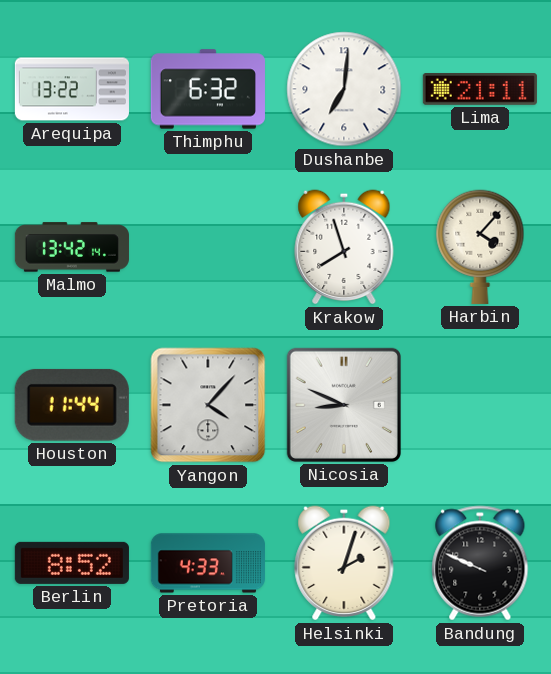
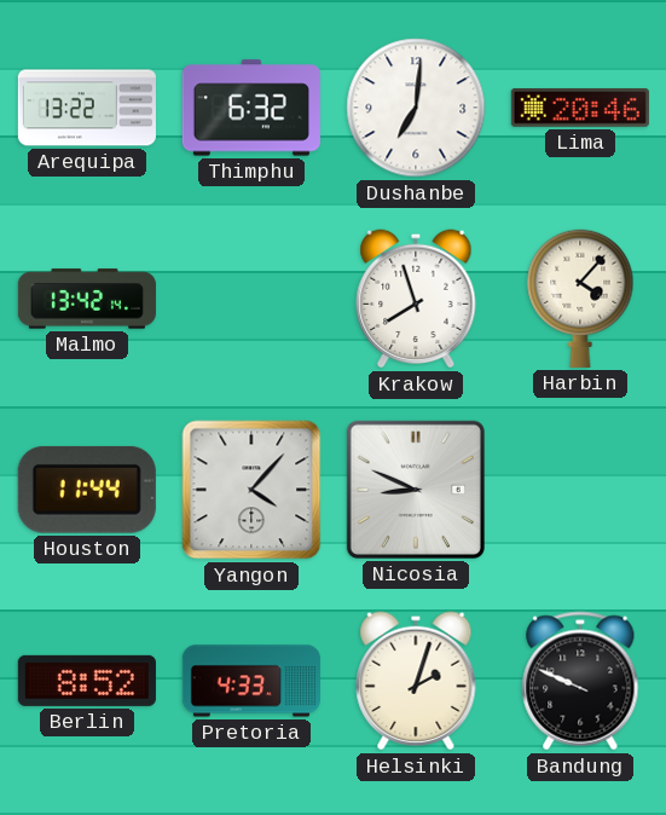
Lima: 21:11 -> 20:46
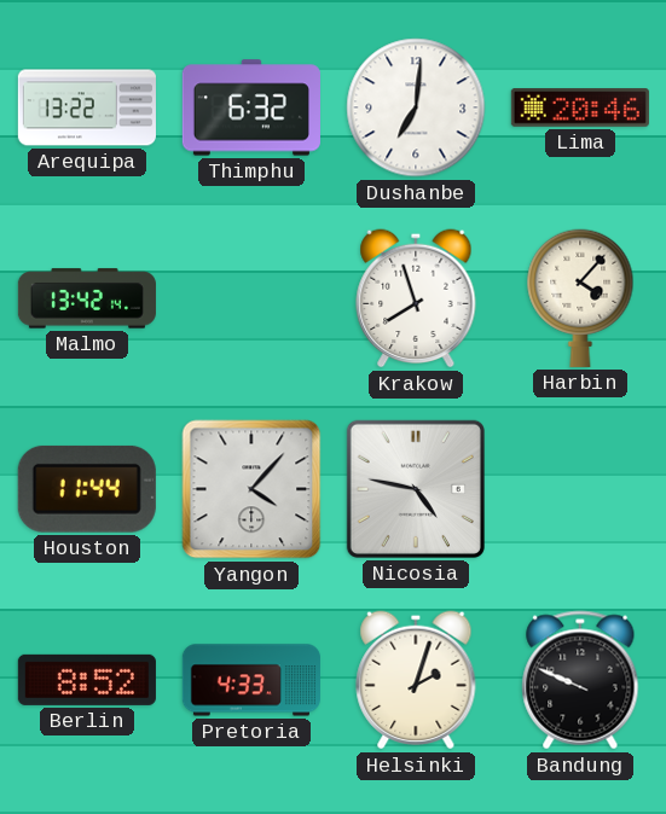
Nicosia: 8:49 -> 4:47
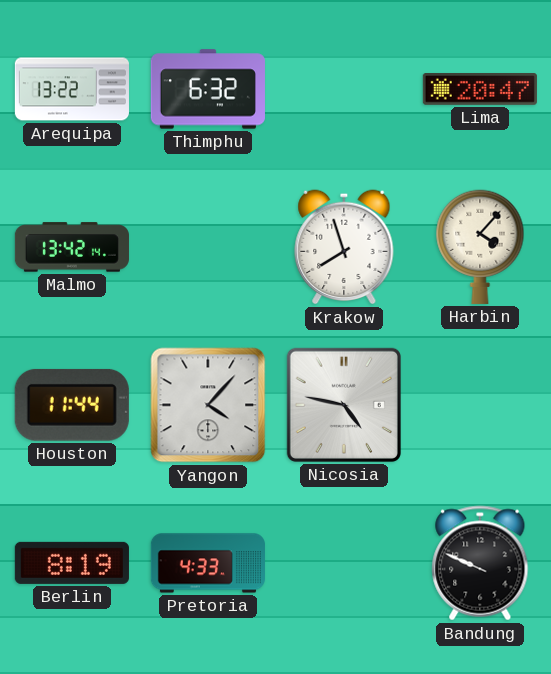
Dushanbe: 7:01 -> none
Lima: 20:46 -> 20:47
Berlin: 8:52 -> 8:19
Helsinki: 2:03 -> none
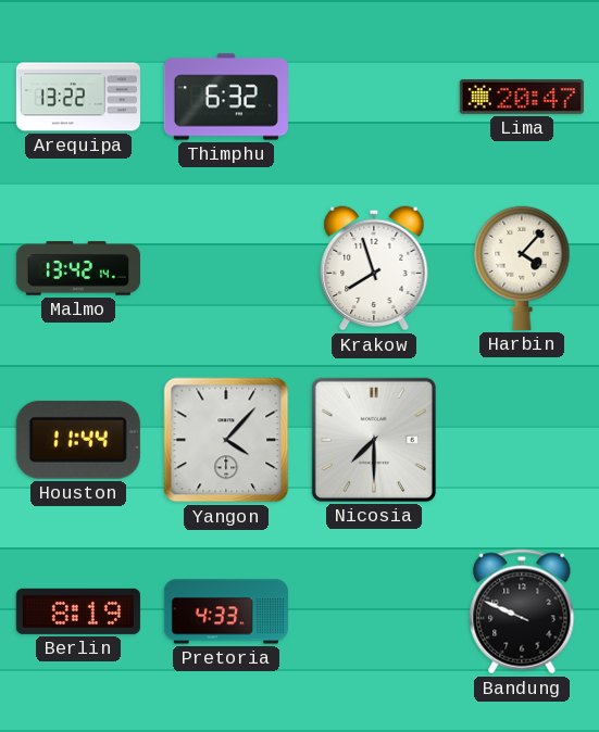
Nicosia: 4:47 -> 7:30
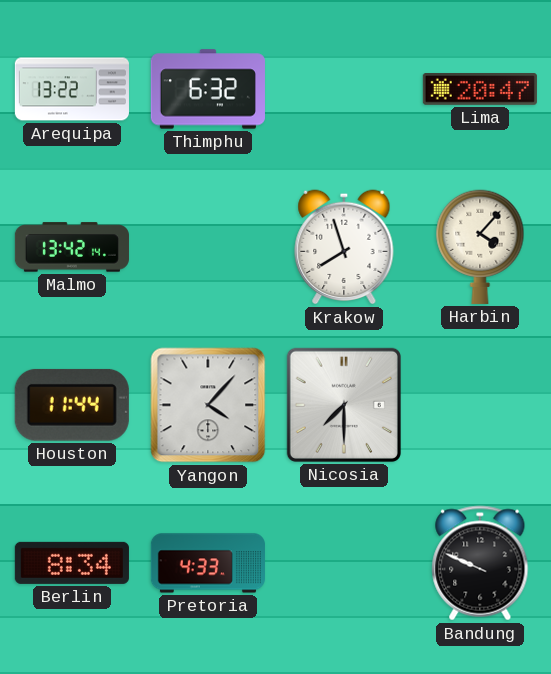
Berlin: 8:19 -> 8:34
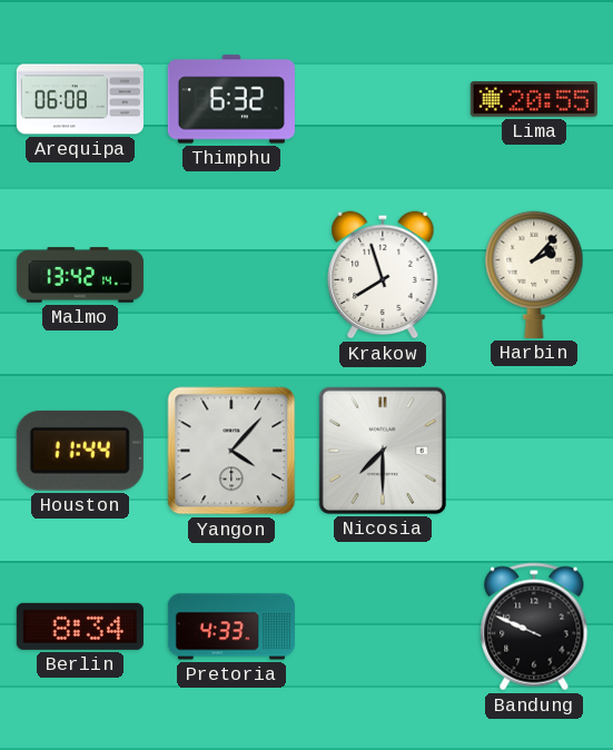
Arequipa: 13:22 -> 06:08
Lima: 20:47 -> 20:55
Harbin: 4:07 -> 2:07
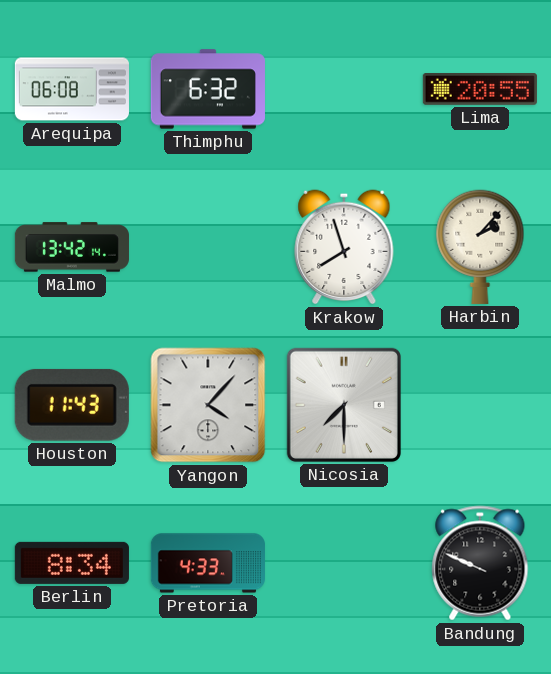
Houston: 11:44 -> 11:43
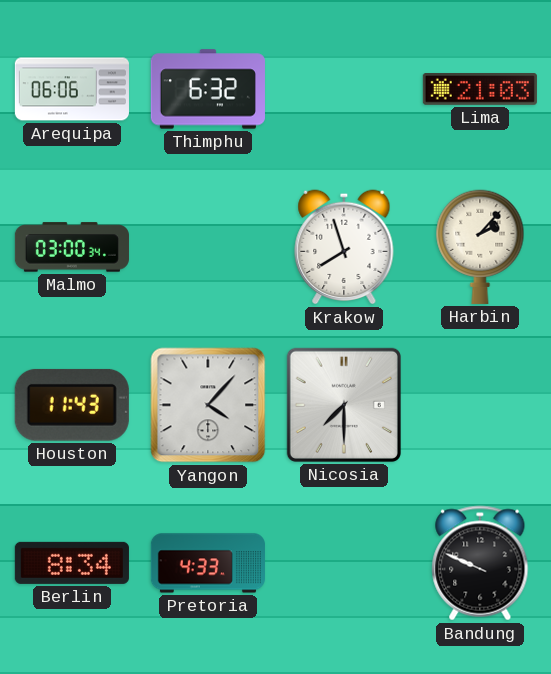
Arequipa: 06:08 -> 06:06
Lima: 20:55 -> 21:03
Malmo: 13:42 -> 03:00
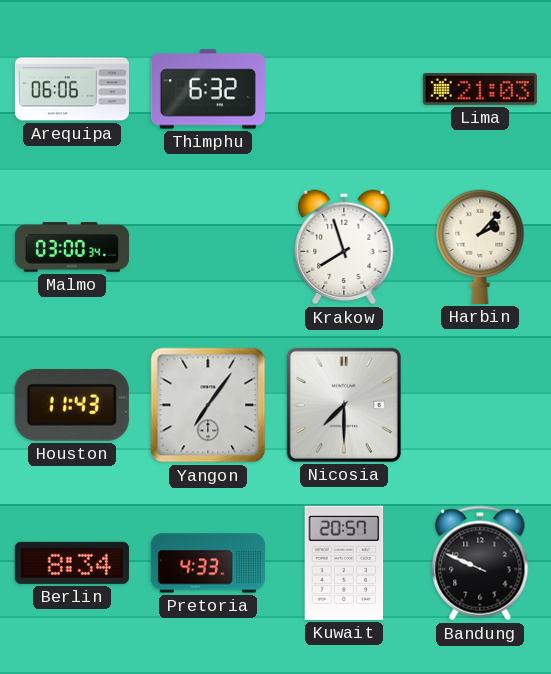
Yangon: 4:07 -> 7:06
Kuwait: none -> 20:57
